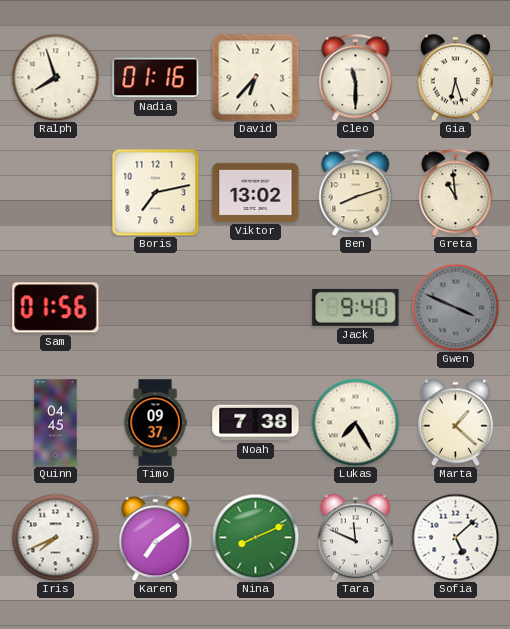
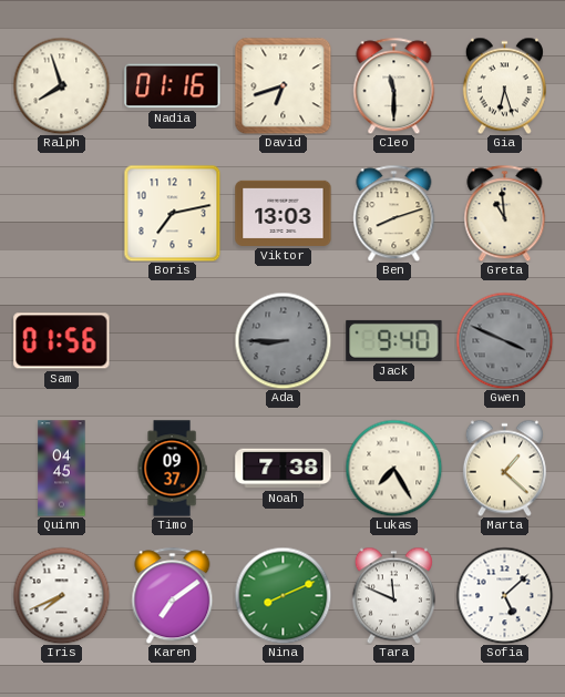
David: 6:37 -> 6:42
Viktor: 13:02 -> 13:03
Ada: none -> 8:45
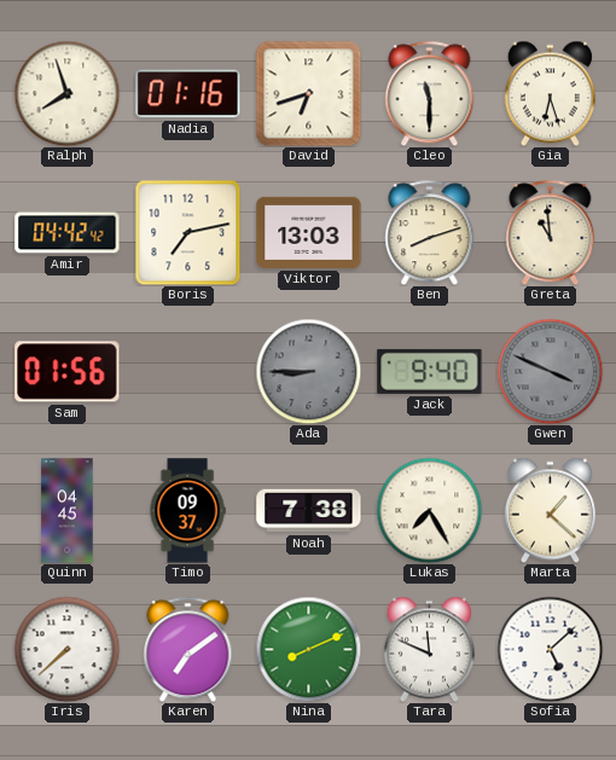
Amir: none -> 04:42
Iris: 7:41 -> 7:38
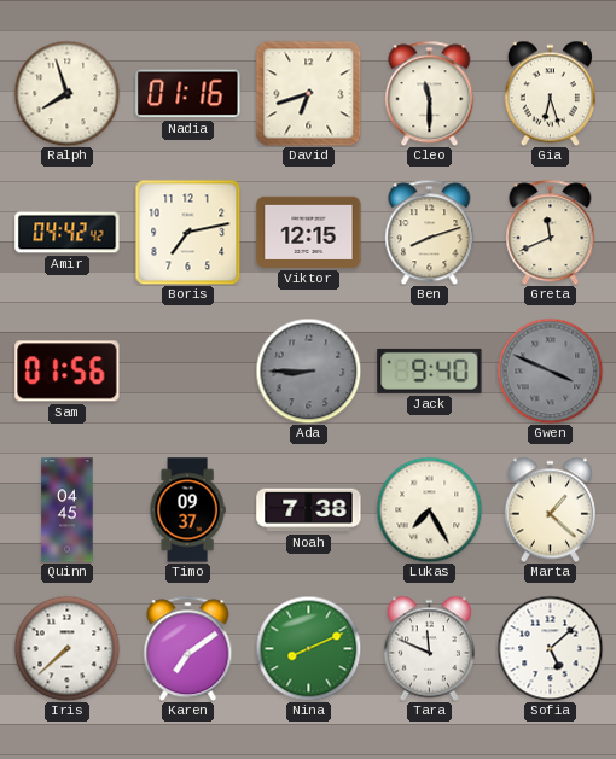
Viktor: 13:03 -> 12:15
Greta: 10:59 -> 11:41
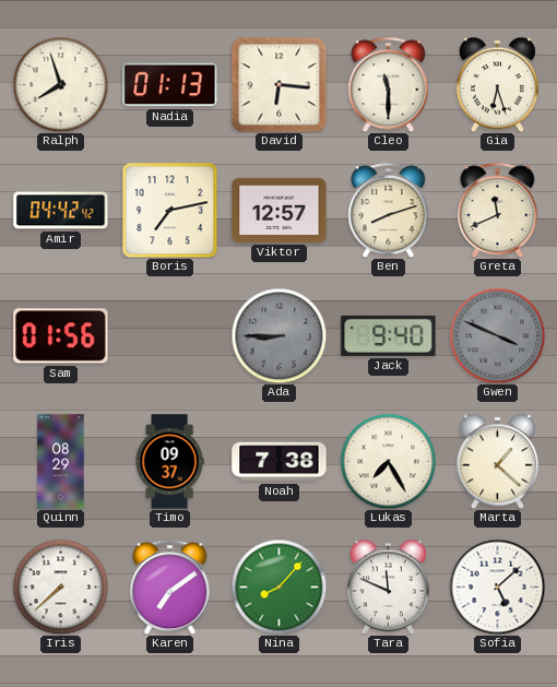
Nadia: 01:16 -> 01:13
David: 6:42 -> 6:16
Viktor: 12:15 -> 12:57
Quinn: 04:45 -> 08:29
Nina: 8:11 -> 8:07
